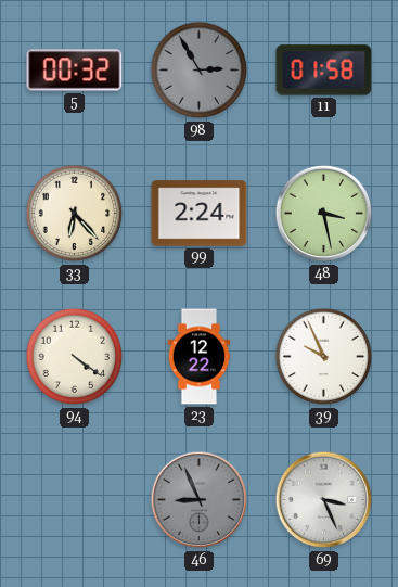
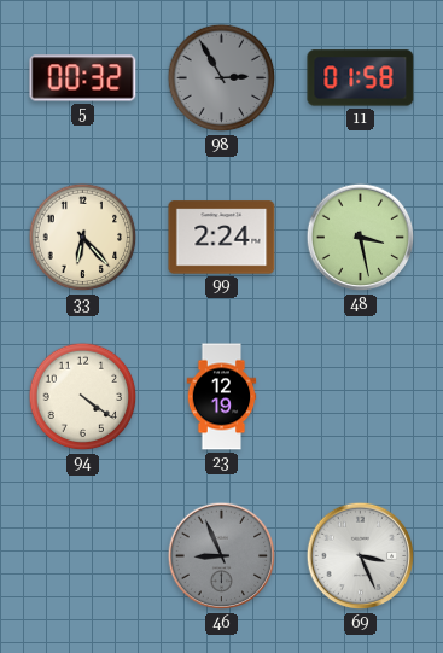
23: 12:22 -> 12:19
39: 9:56 -> none
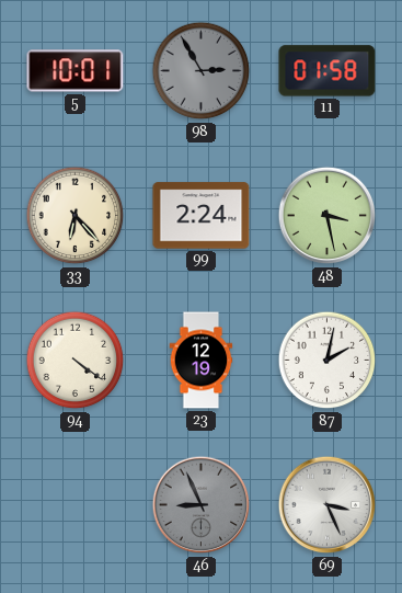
5: 00:32 -> 10:01
87: none -> 2:02
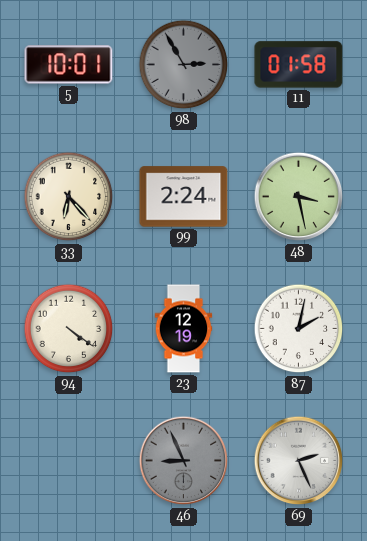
69: 3:26 -> 2:26
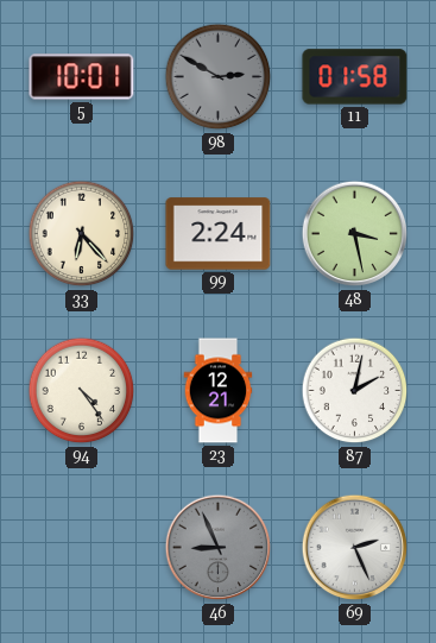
98: 2:55 -> 2:50
94: 4:21 -> 4:24
23: 12:19 -> 12:21
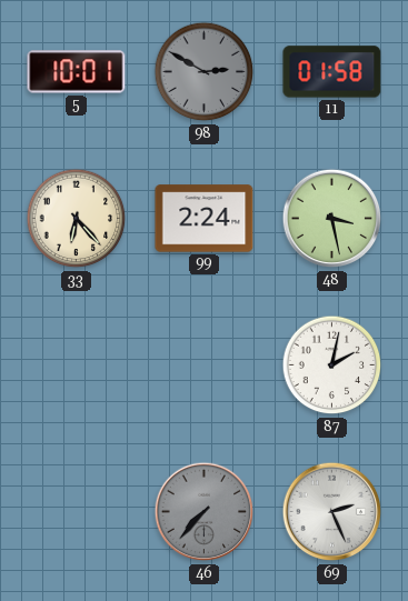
94: 4:24 -> none
23: 12:21 -> none
46: 8:56 -> 7:37
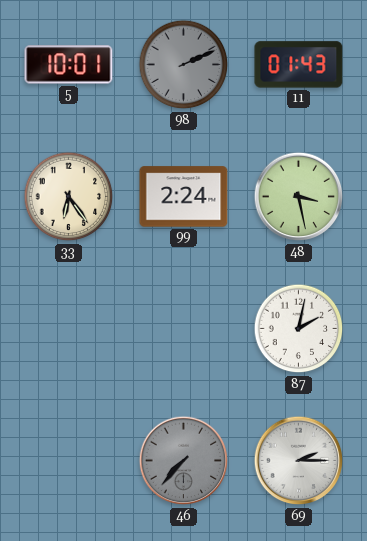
98: 2:50 -> 2:11
11: 01:58 -> 01:43
33: 6:23 -> 6:24
69: 2:26 -> 2:15
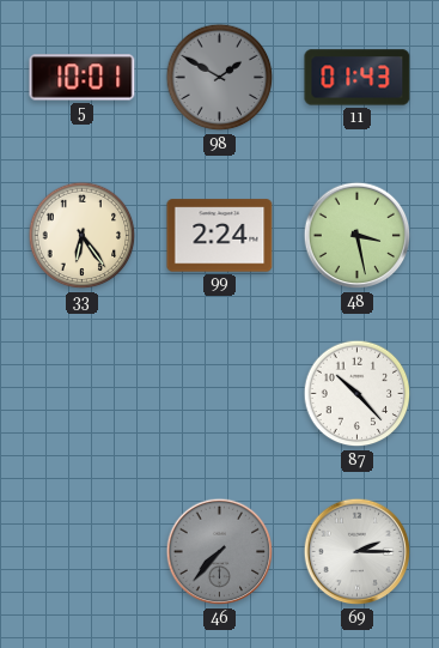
98: 2:11 -> 1:50
87: 2:02 -> 10:23
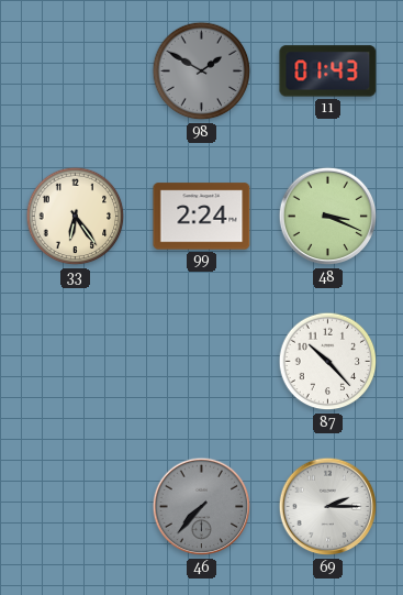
5: 10:01 -> none
48: 3:28 -> 3:19
